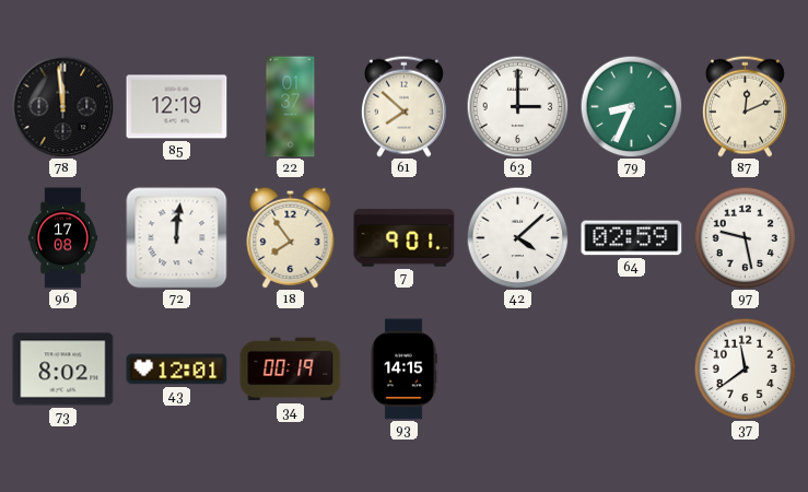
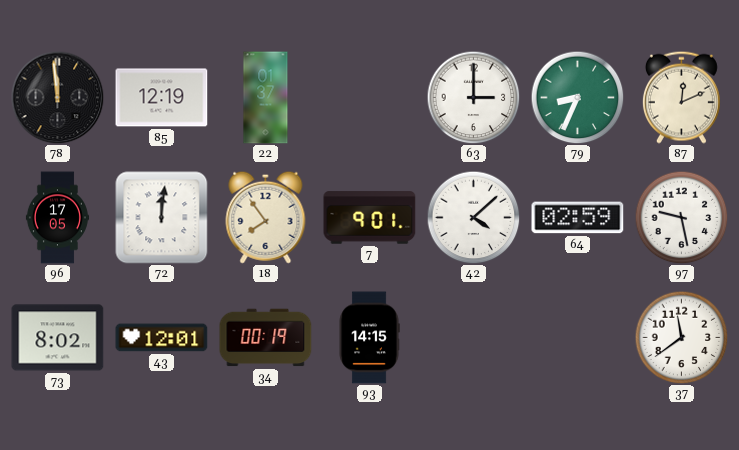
61: 7:52 -> none
96: 17:08 -> 17:05
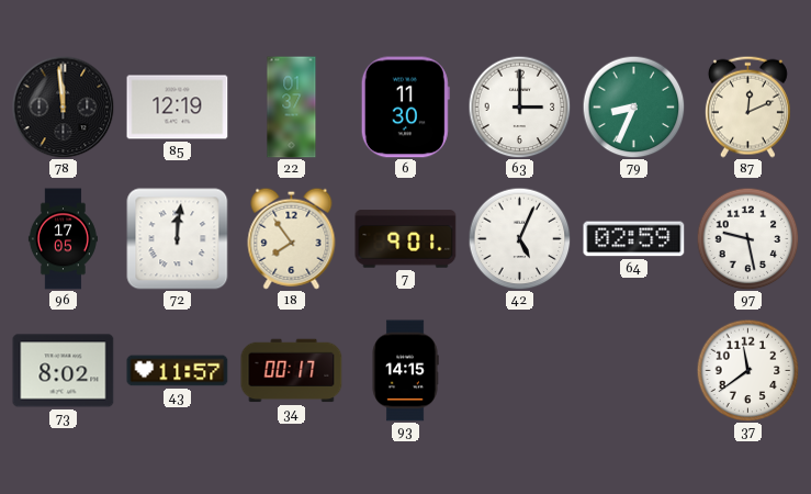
6: none -> 11:30
42: 4:08 -> 5:04
43: 12:01 -> 11:57
34: 00:19 -> 00:17
